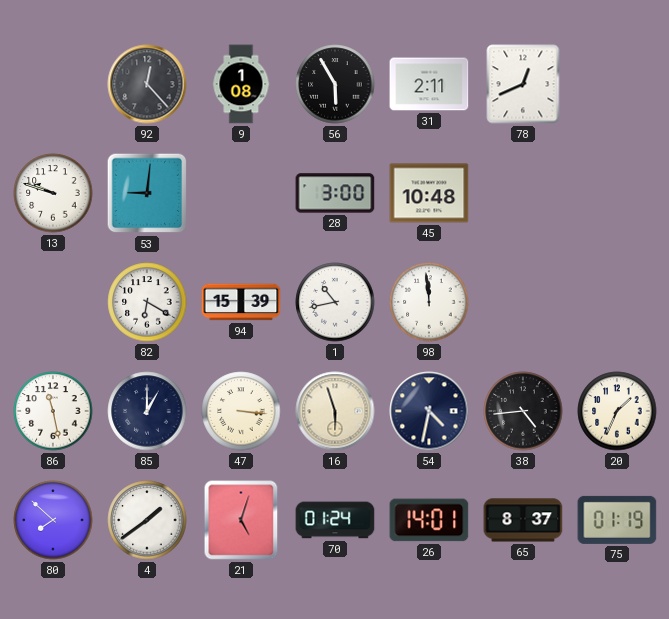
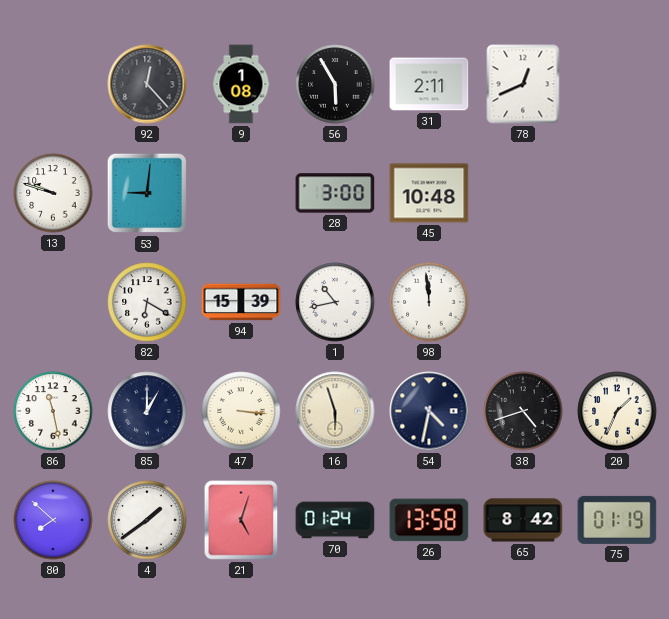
38: 4:44 -> 4:42
26: 14:01 -> 13:58
65: 8:37 -> 8:42
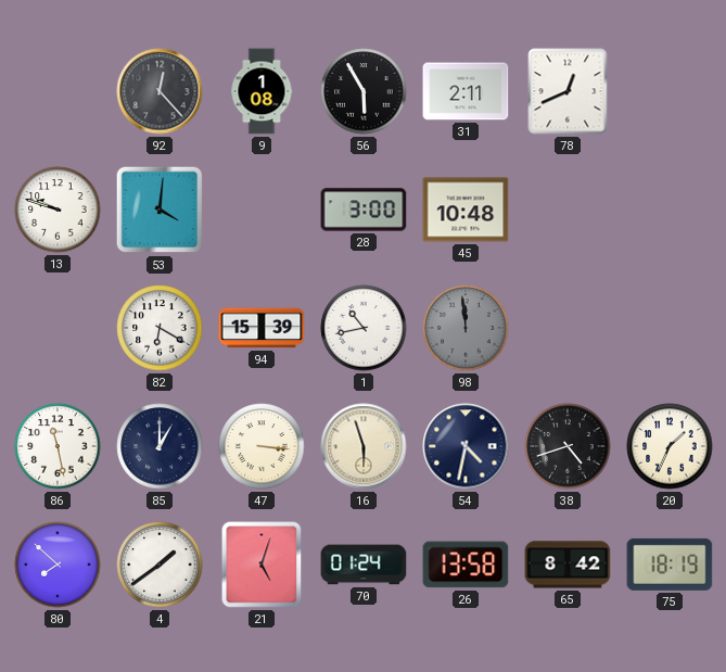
53: 9:01 -> 4:01
98 dial: white -> grey
75: 01:19 -> 18:19
